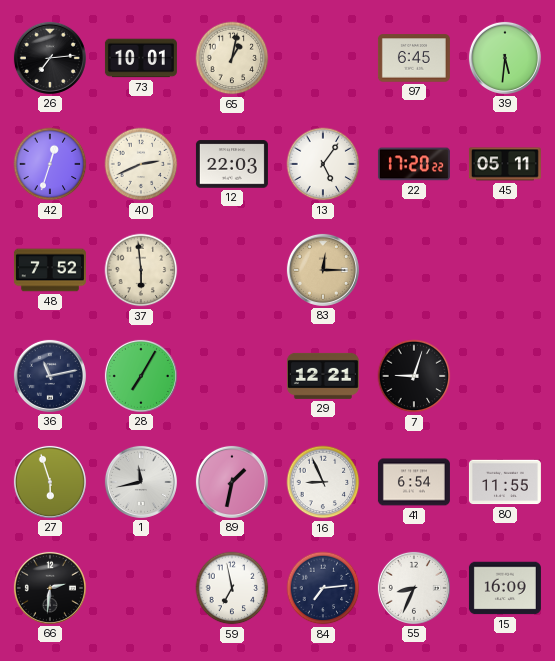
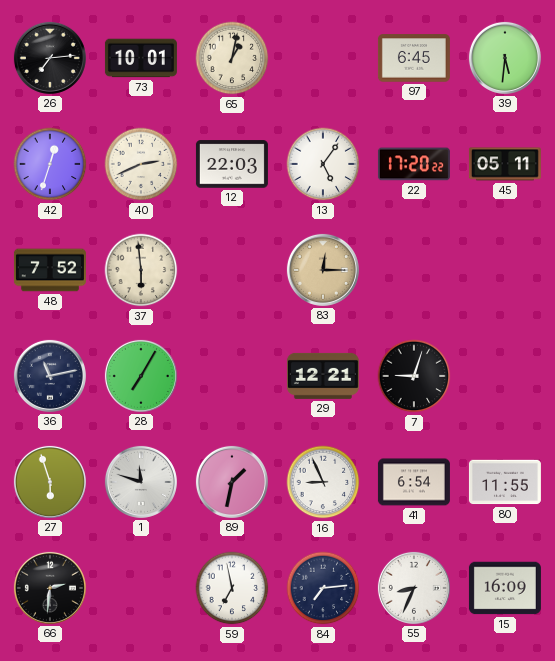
1: 11:43 -> 11:48
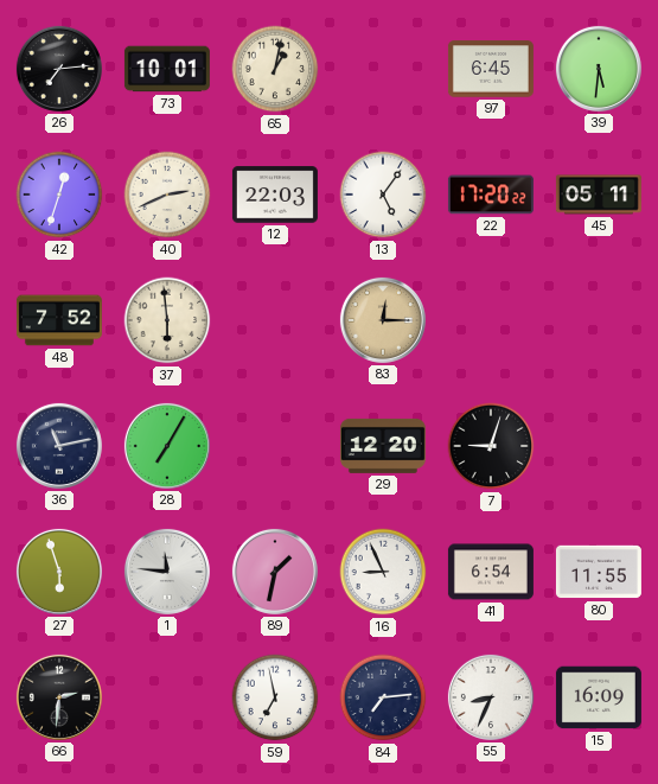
29: 12:21 -> 12:20
1: 11:48 -> 11:46
